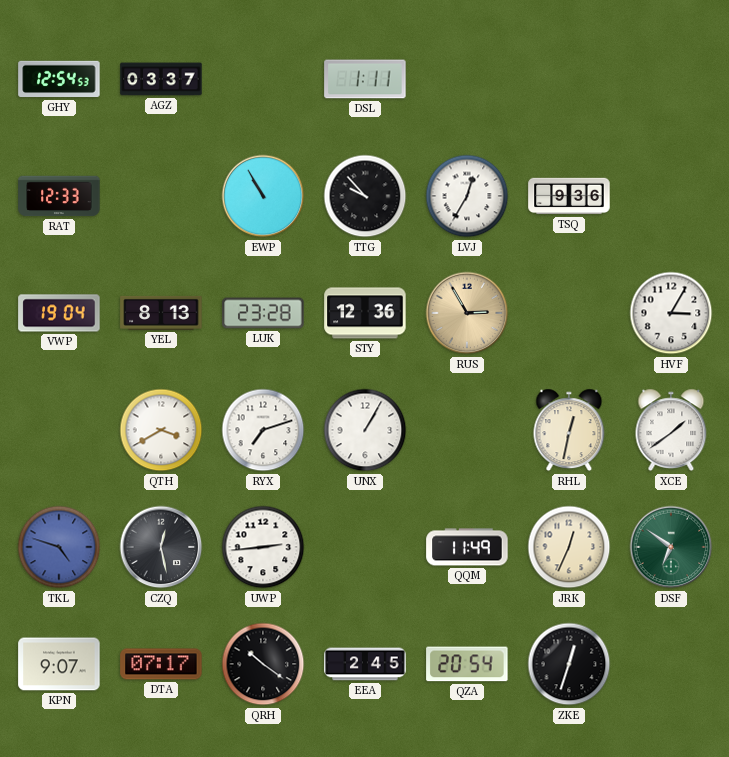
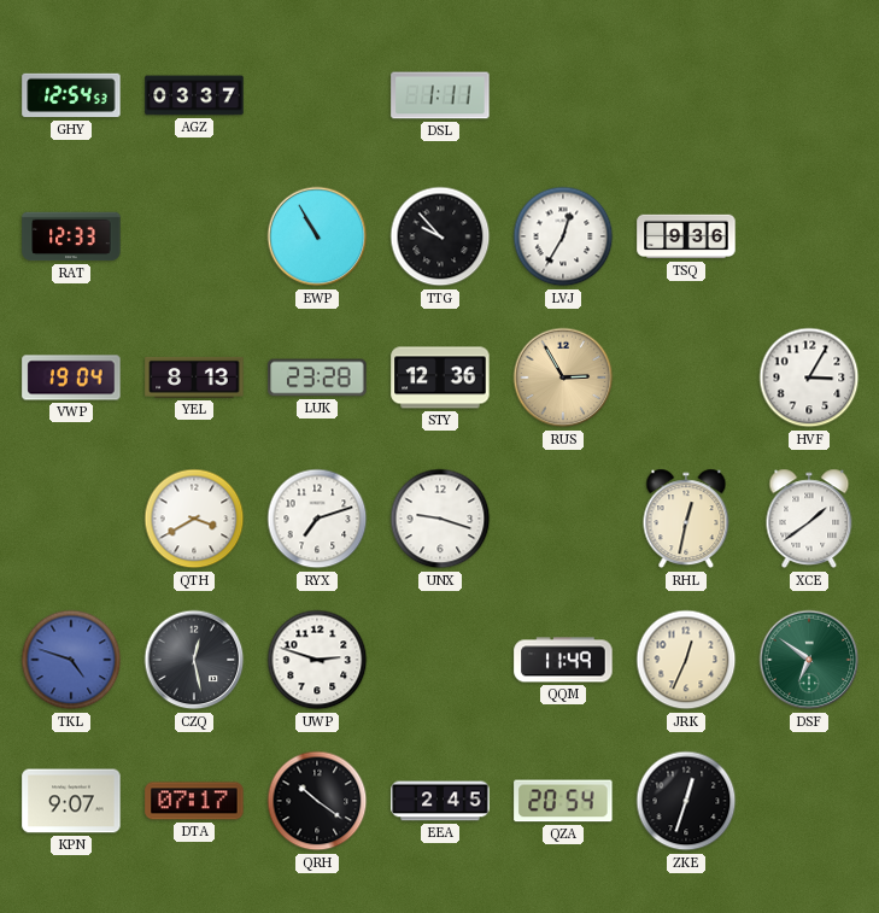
UNX: 1:05 -> 9:18
UWP: 2:44 -> 2:48
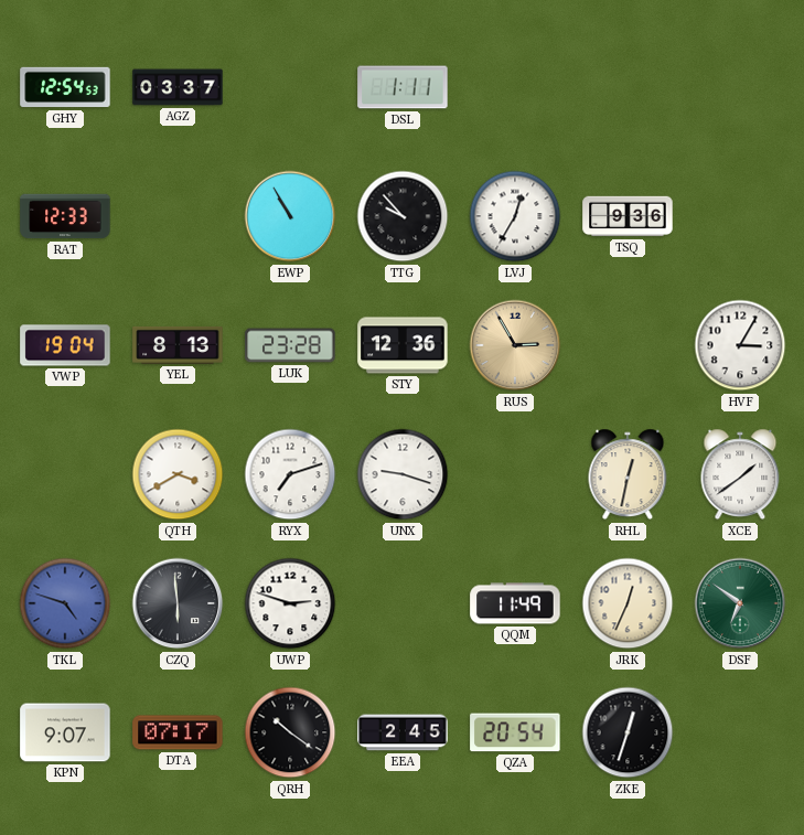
CZQ: 12:28 -> 5:59
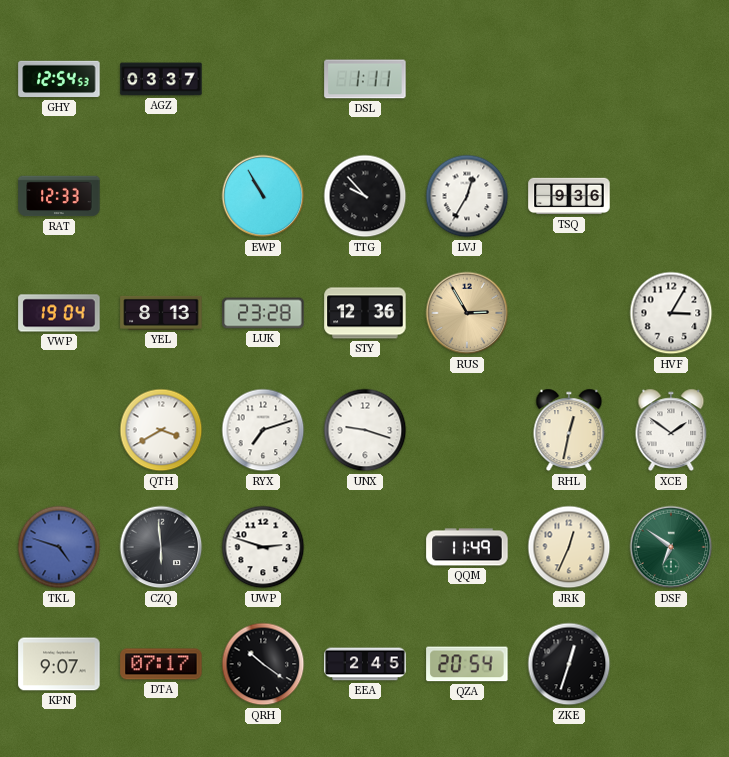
XCE: 1:39 -> 1:51
